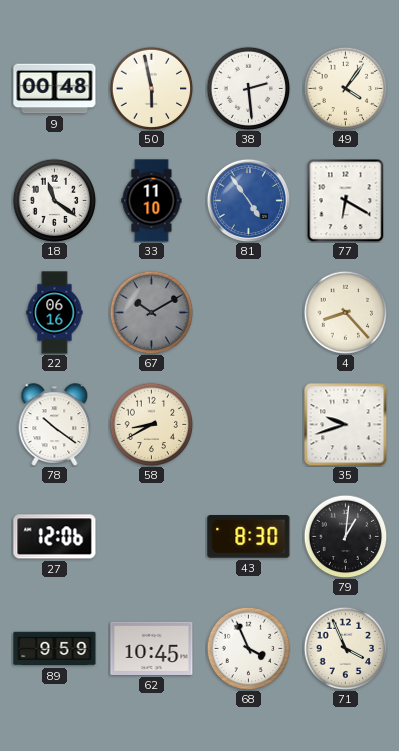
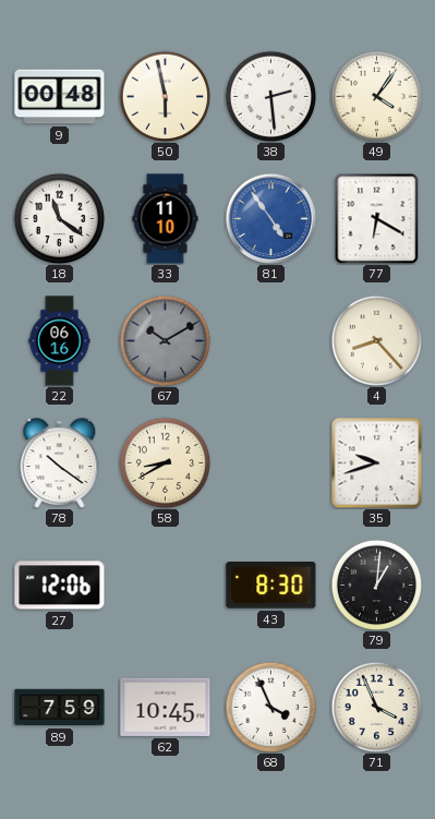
89: 9:59 -> 7:59
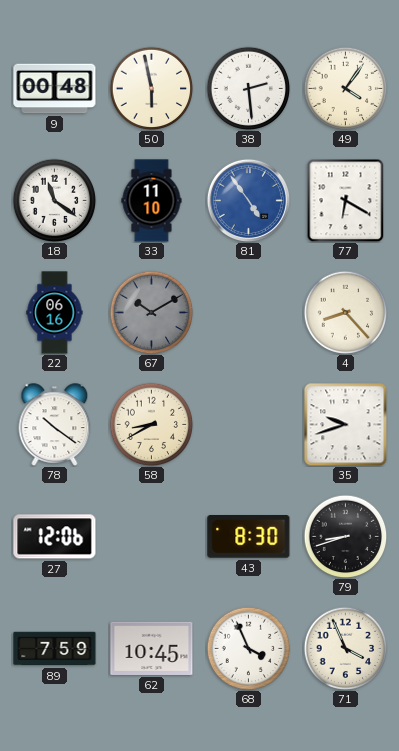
79: 1:01 -> 8:42
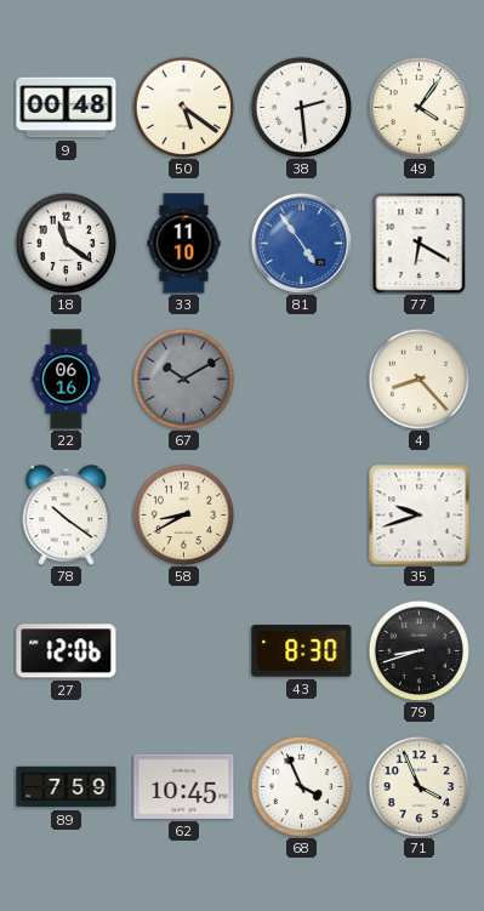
50: 5:58 -> 5:21
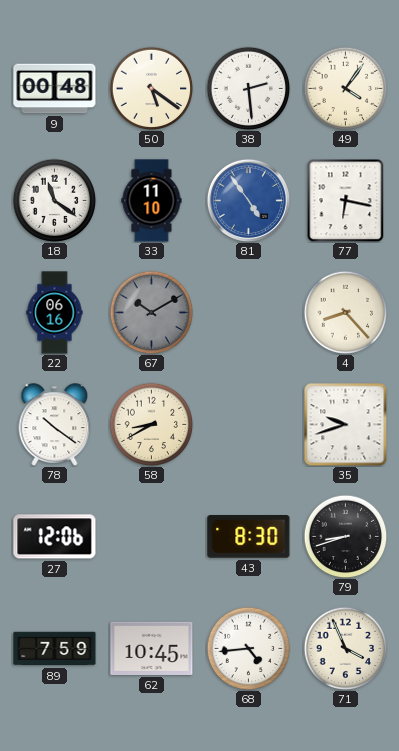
77: 6:20 -> 6:17
68: 3:56 -> 4:44
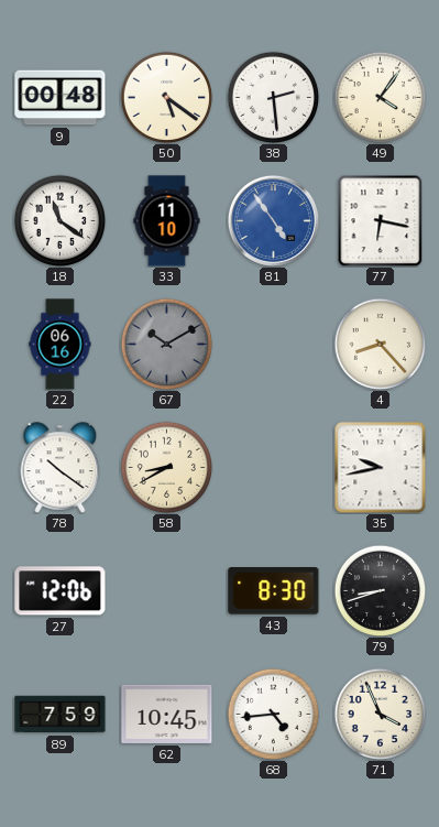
35: 9:42 -> 9:43
